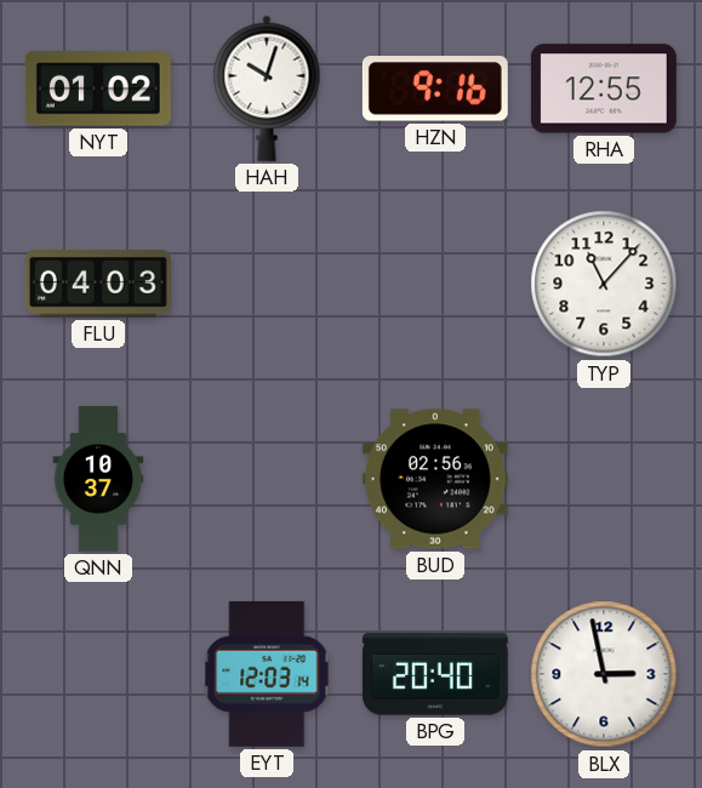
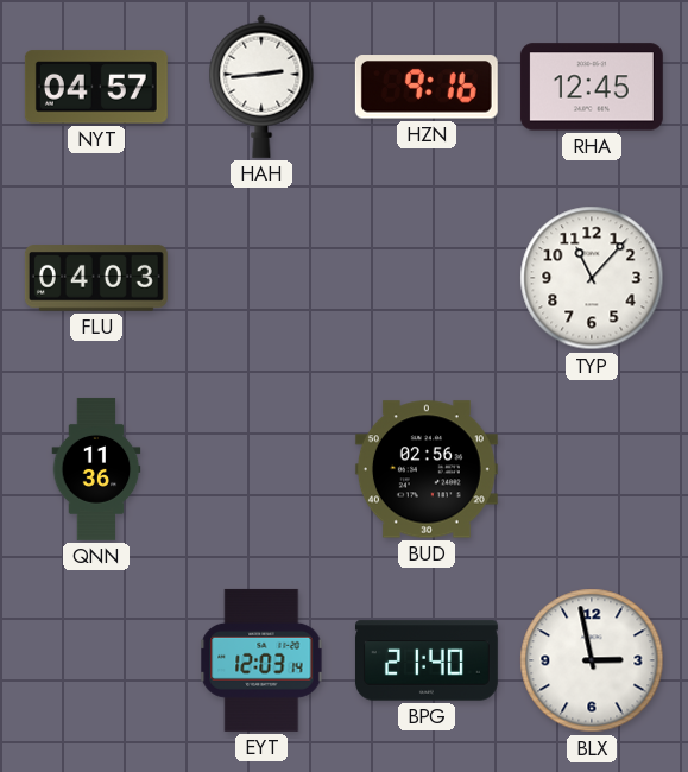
NYT: 01:02 -> 04:57
HAH: 10:03 -> 2:44
RHA: 12:55 -> 12:45
QNN: 10:37 -> 11:36
BPG: 20:40 -> 21:40
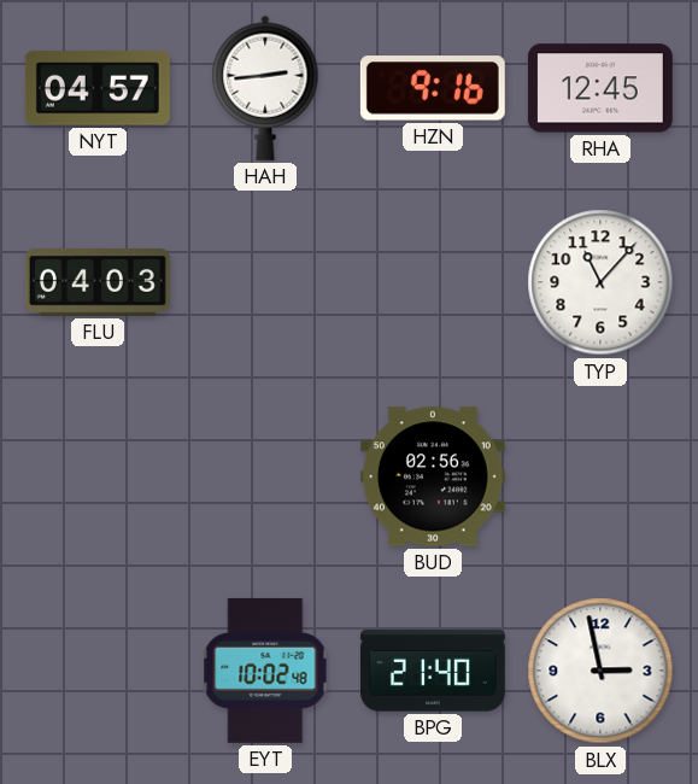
QNN: 11:36 -> none
EYT: 12:03 -> 10:02
